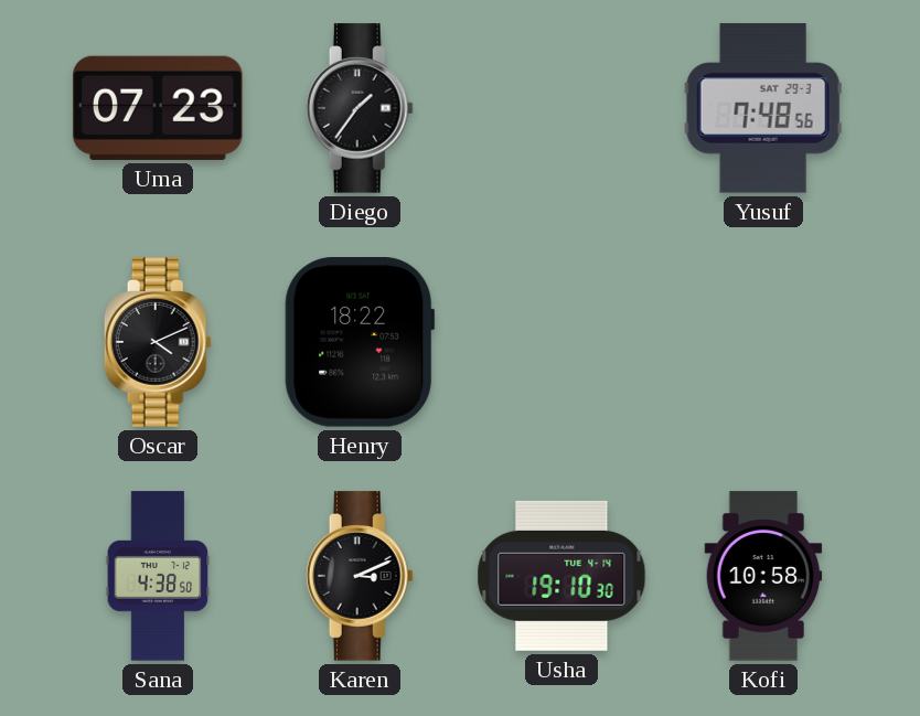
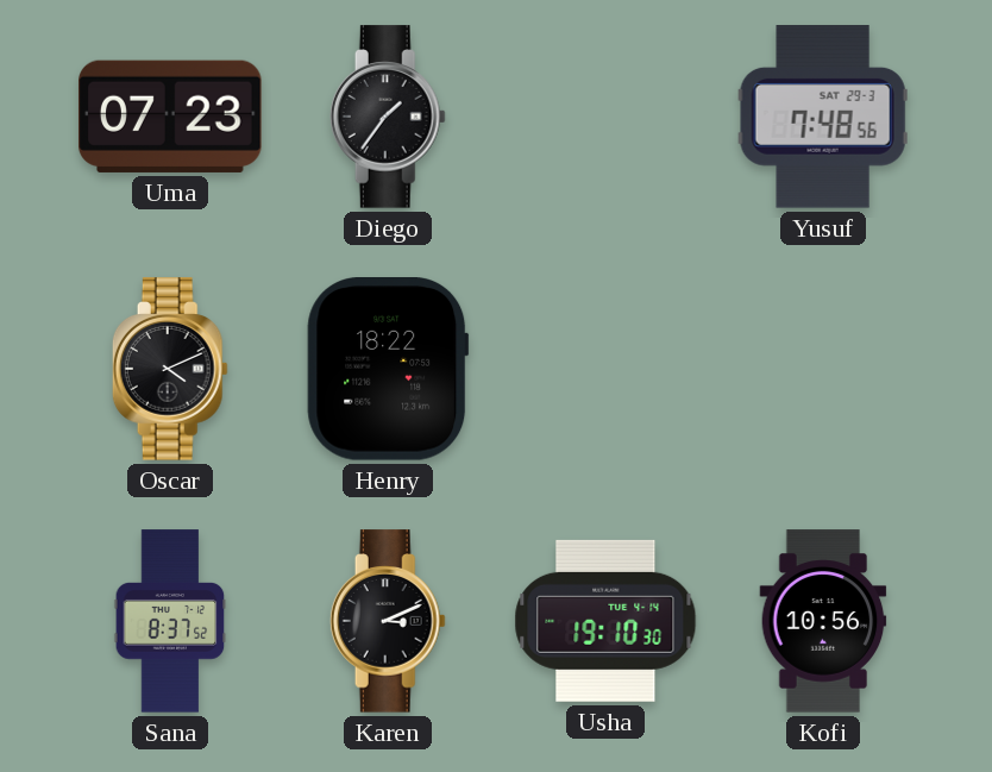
Sana: 4:38 -> 8:37
Kofi: 10:58 -> 10:56
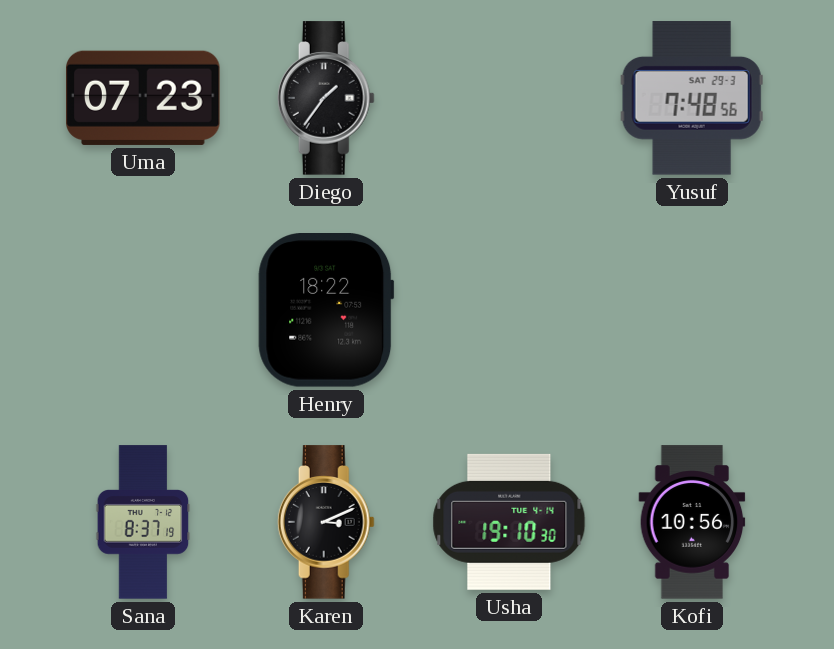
Oscar: 4:11 -> none
Sana: 8:37:52 -> 8:37:19
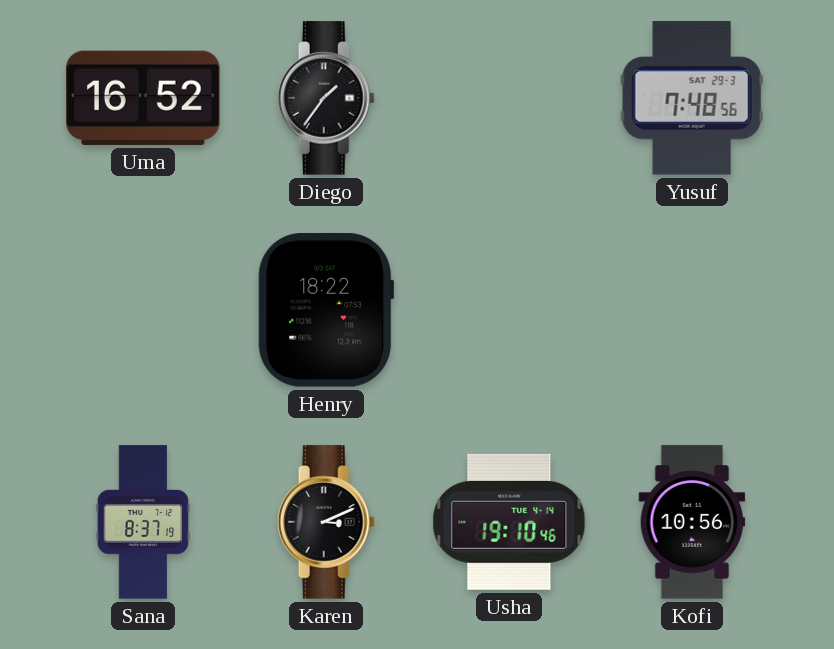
Uma: 07:23 -> 16:52
Usha: 19:10:30 -> 19:10:46
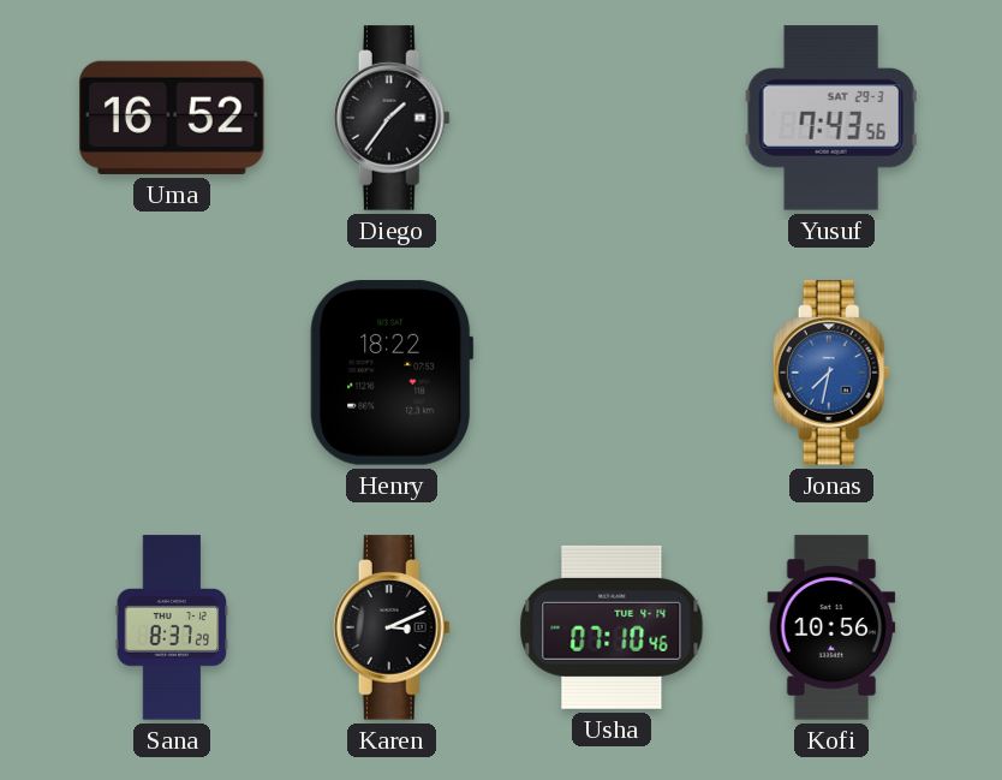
Yusuf: 7:48 -> 7:43
Jonas: none -> 7:32
Sana: 8:37:19 -> 8:37:29
Usha: 19:10 -> 07:10
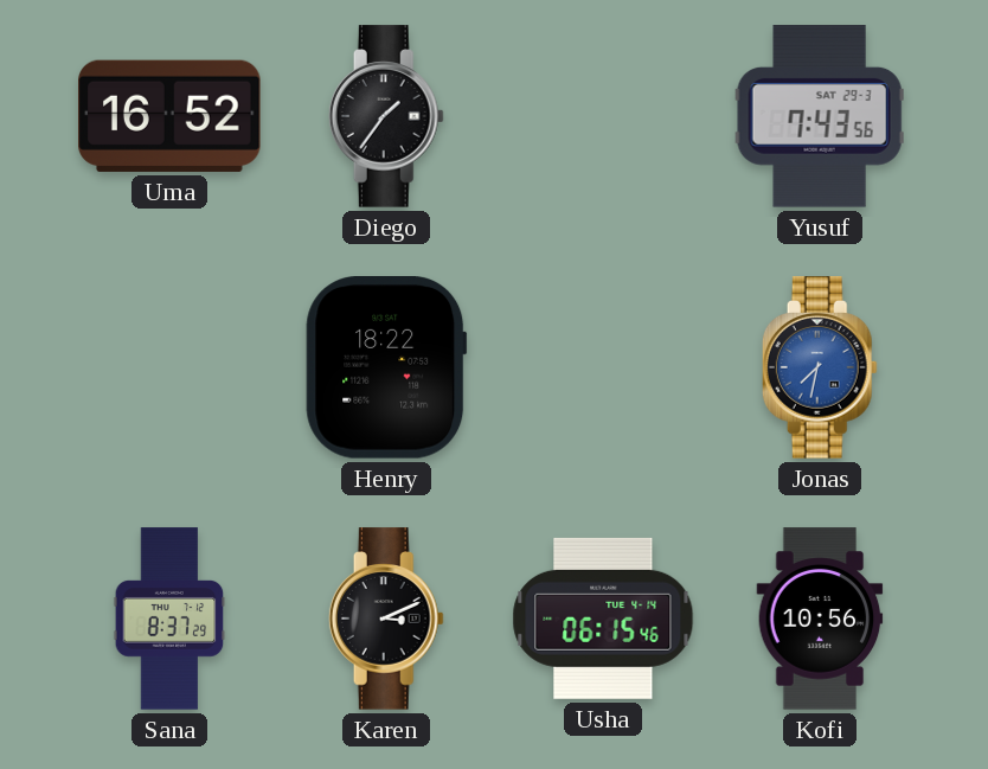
Usha: 07:10 -> 06:15
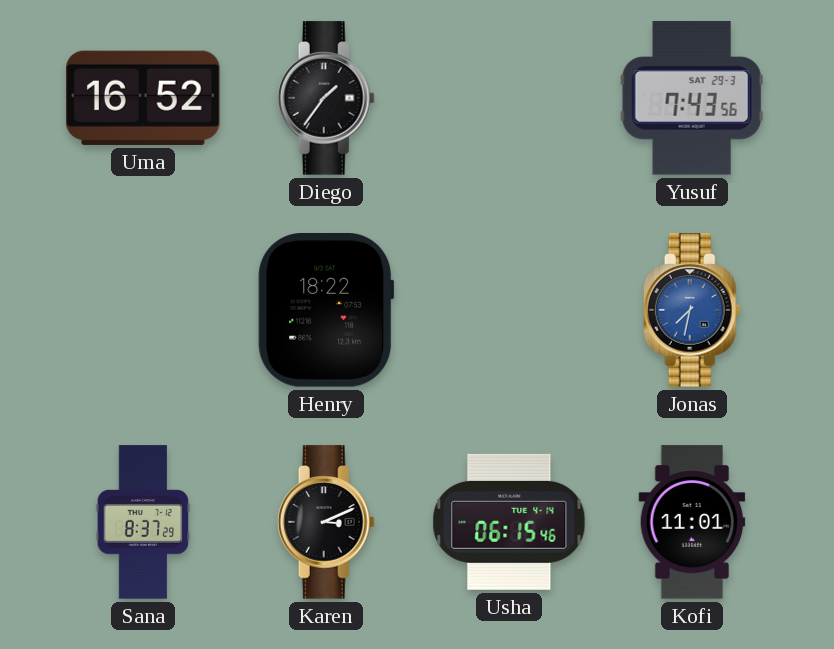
Kofi: 10:56 -> 11:01
